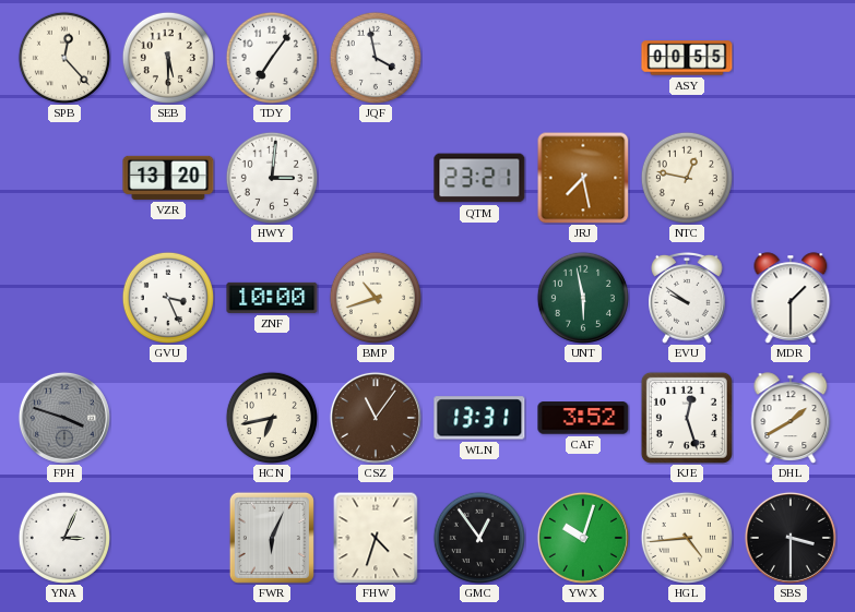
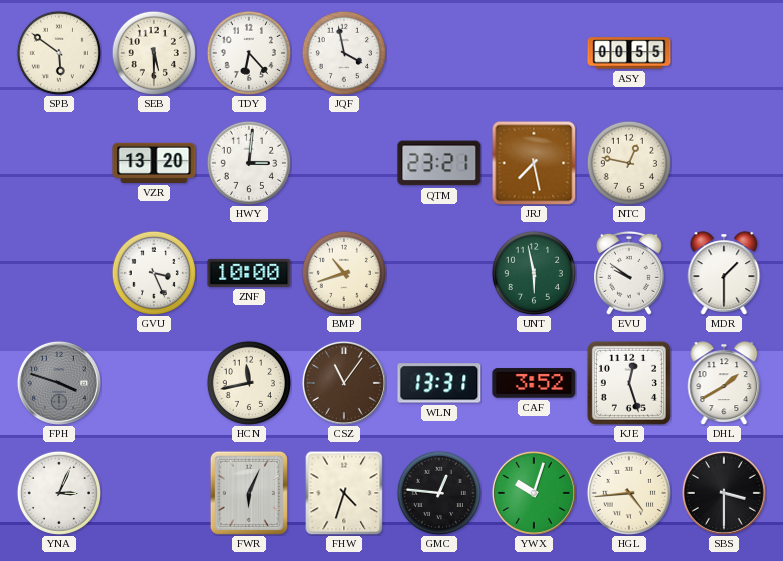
SPB: 12:23 -> 5:51
TDY: 7:06 -> 6:23
HCN: 6:43 -> 11:43
GMC: 12:54 -> 12:46
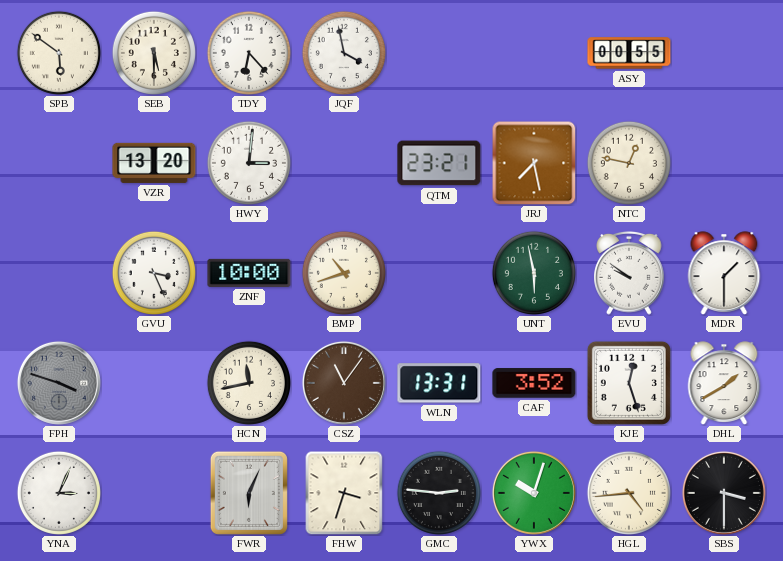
FHW: 4:33 -> 3:33
GMC: 12:46 -> 2:46
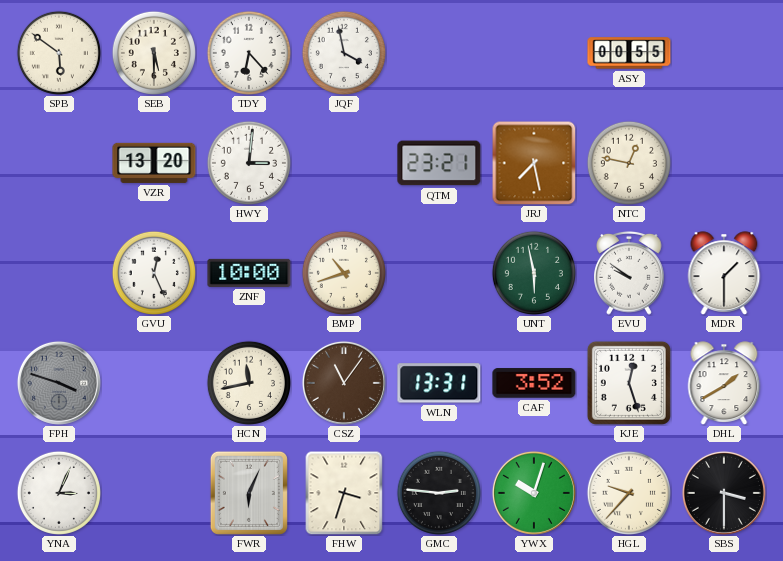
GVU: 3:26 -> 12:26
HGL: 4:44 -> 9:37
